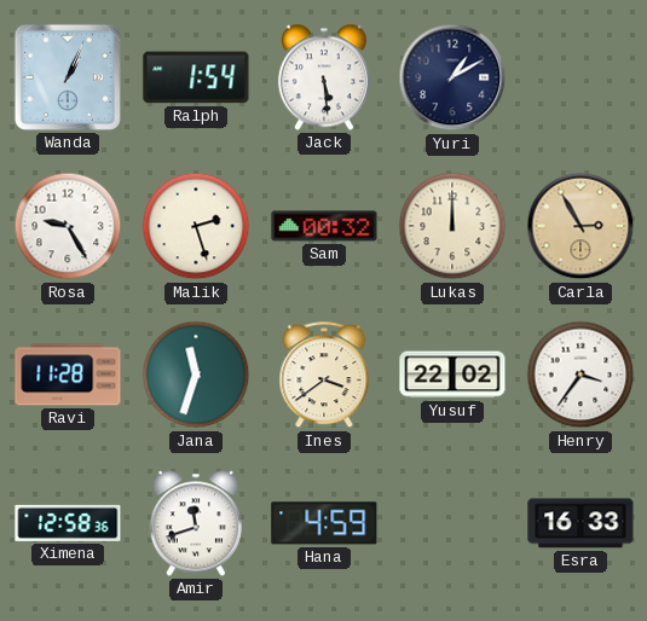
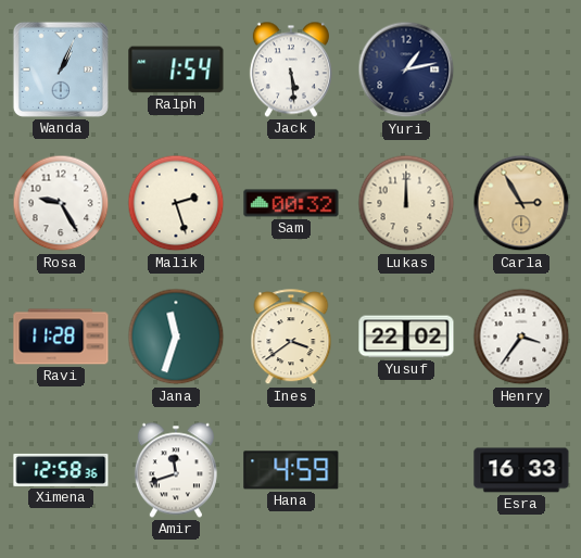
Yuri: 1:10 -> 1:13
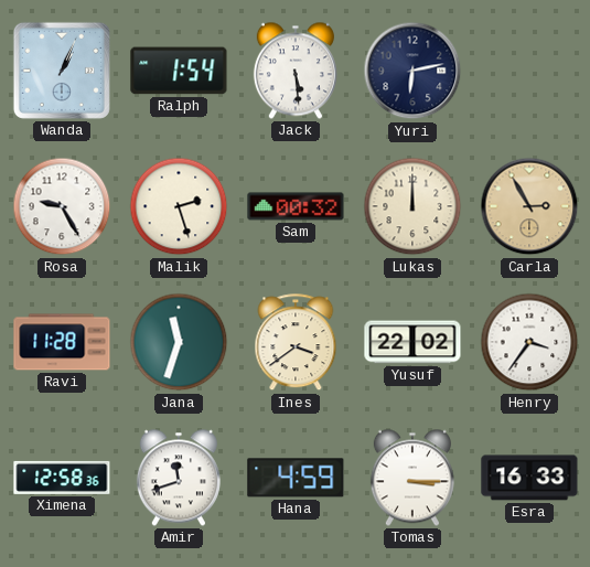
Yuri: 1:13 -> 6:13
Tomas: none -> 3:15
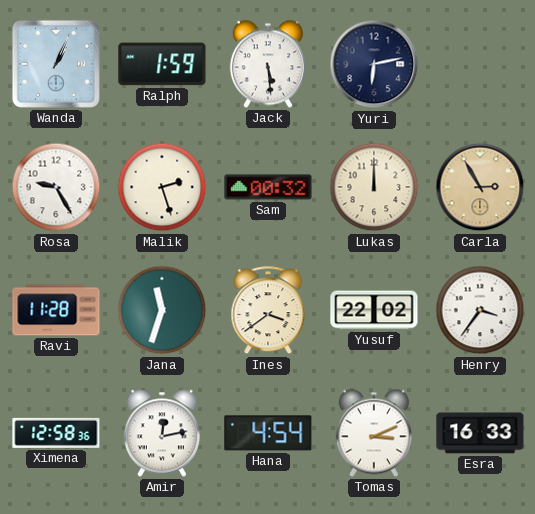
Ralph: 1:54 -> 1:59
Amir: 11:42 -> 12:13
Hana: 4:59 -> 4:54
Tomas: 3:15 -> 3:11
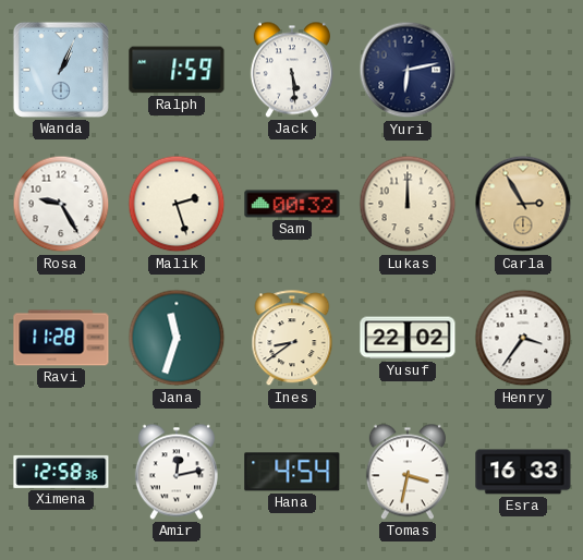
Ines: 3:39 -> 8:39
Tomas: 3:11 -> 3:32
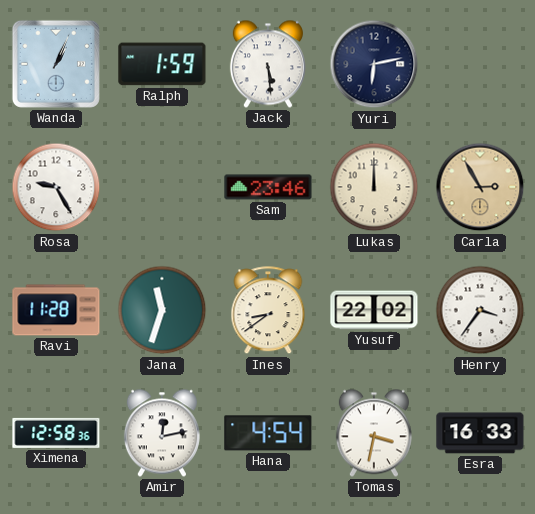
Malik: 2:27 -> none
Sam: 00:32 -> 23:46
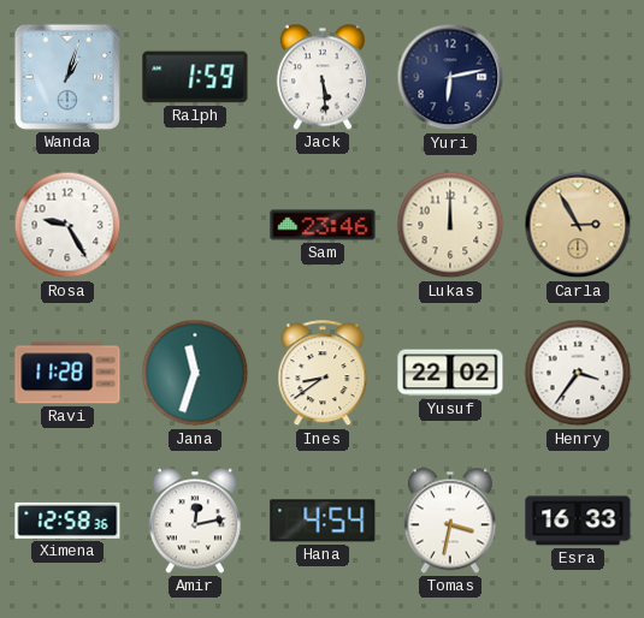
Wanda: 1:04 -> 1:03
